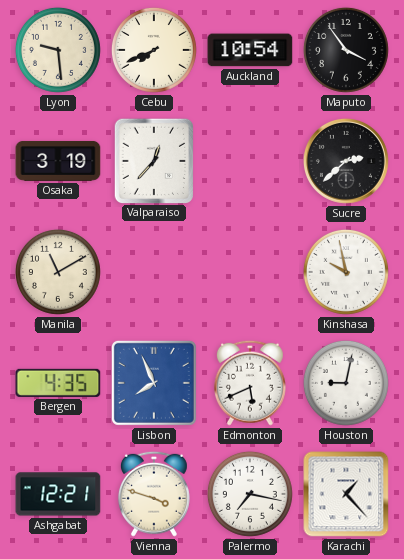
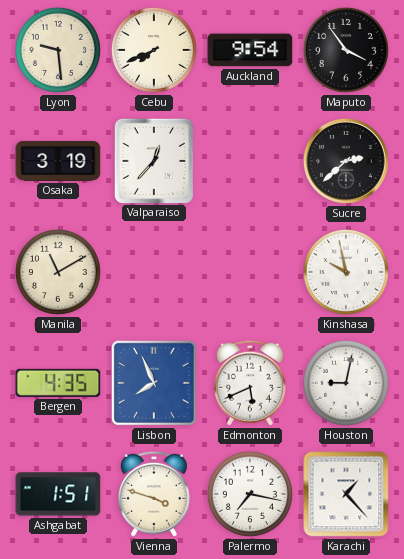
Auckland: 10:54 -> 9:54
Ashgabat: 12:21 -> 1:51
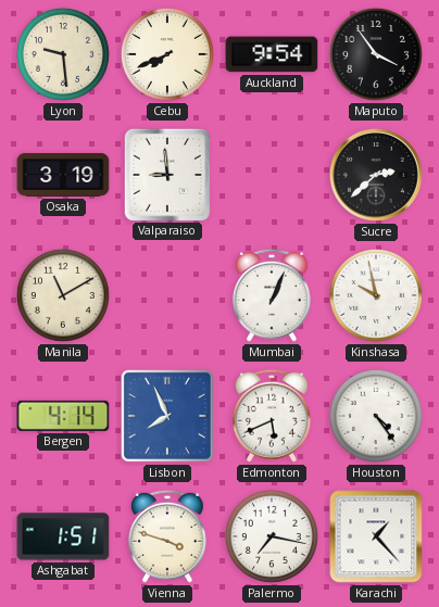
Valparaiso: 12:37 -> 8:59
Mumbai: none -> 1:04
Bergen: 4:35 -> 4:14
Houston: 9:02 -> 4:24
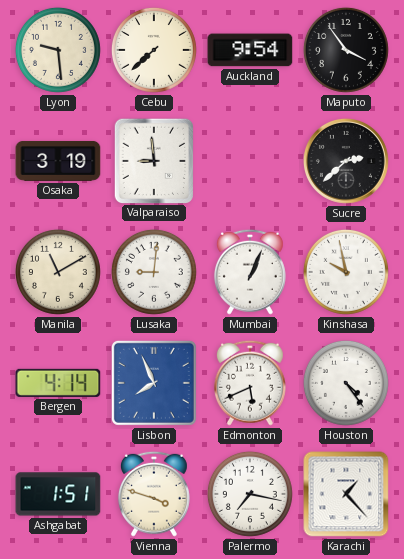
Cebu: 7:41 -> 7:38
Lusaka: none -> 9:01
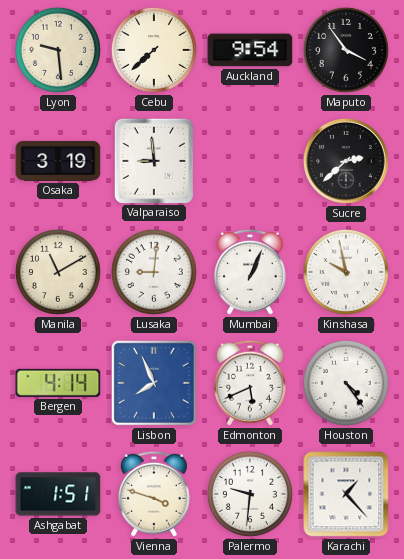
Palermo: 7:17 -> 9:31
